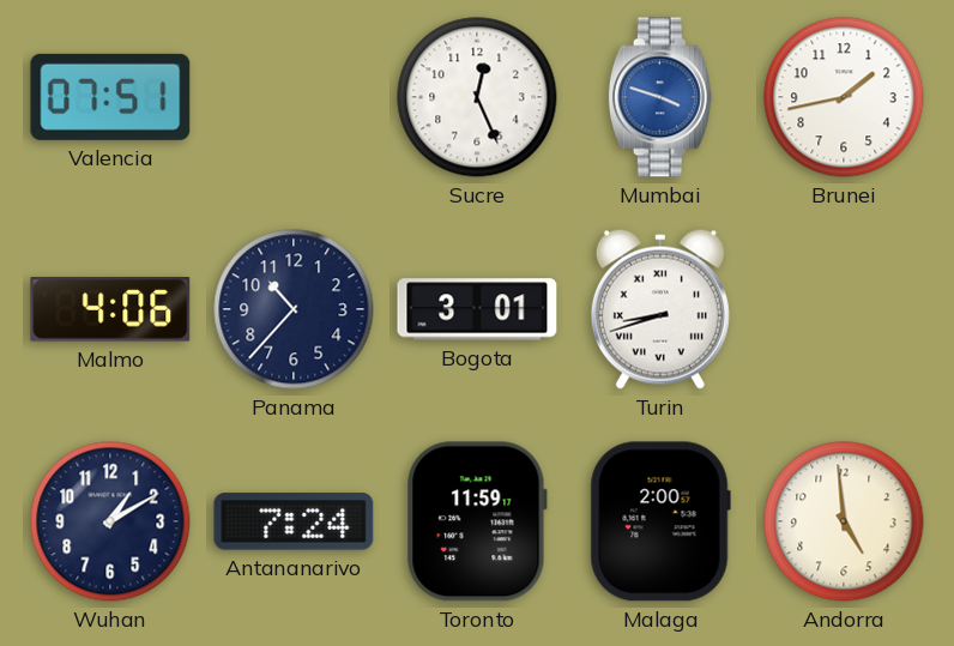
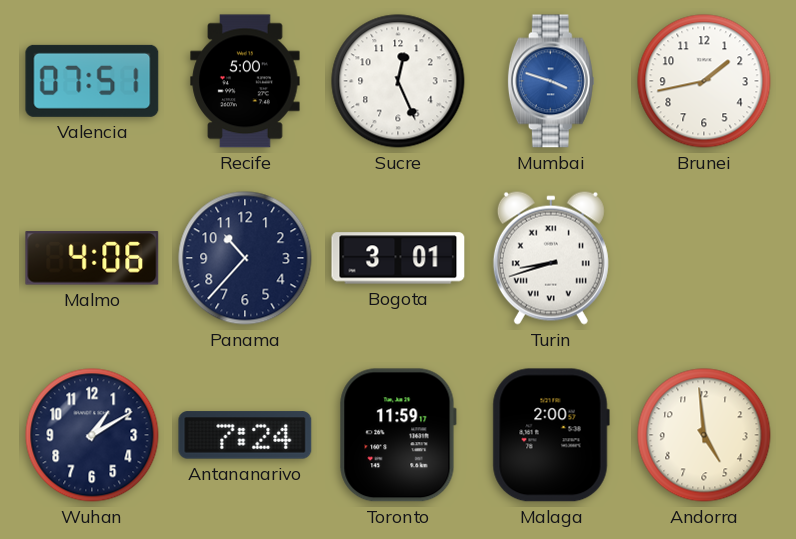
Recife: none -> 5:00
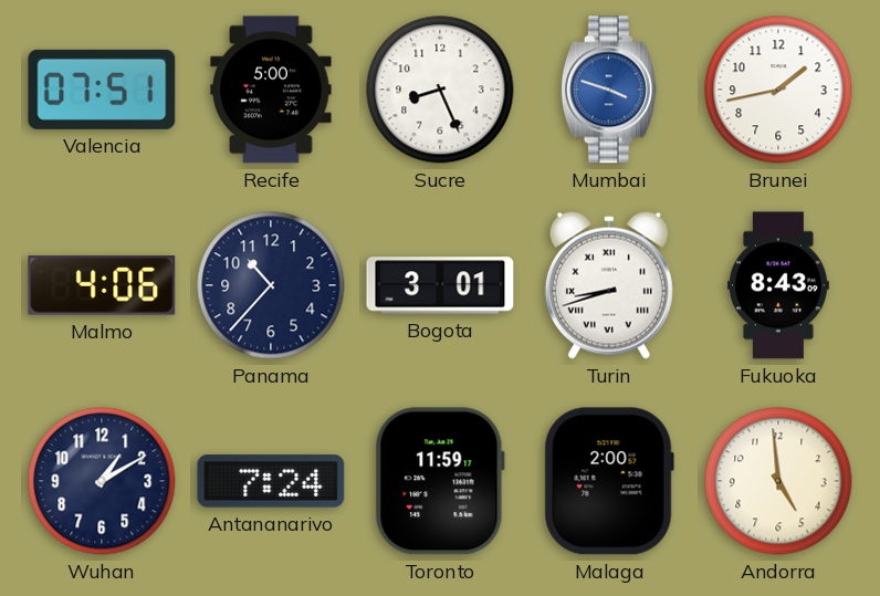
Sucre: 12:26 -> 8:26
Fukuoka: none -> 8:43
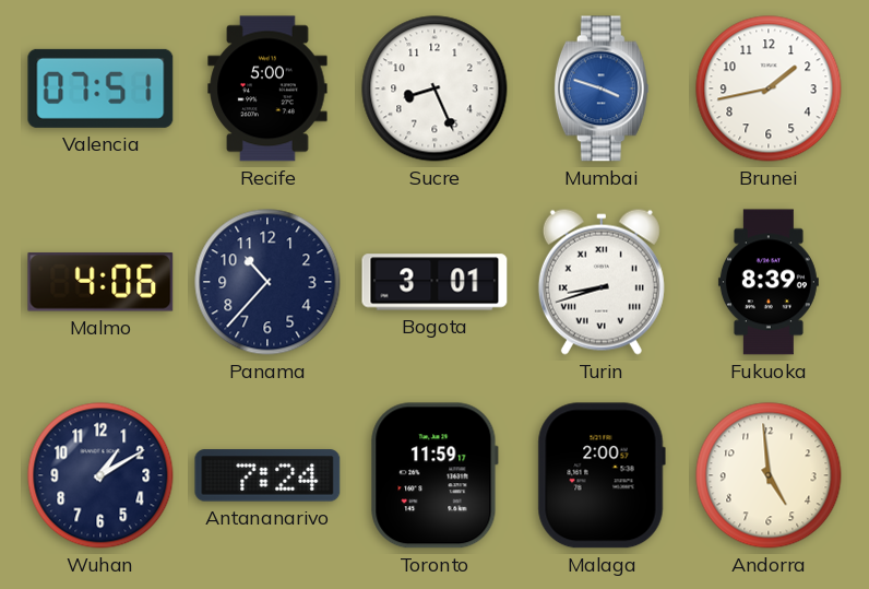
Fukuoka: 8:43 -> 8:39
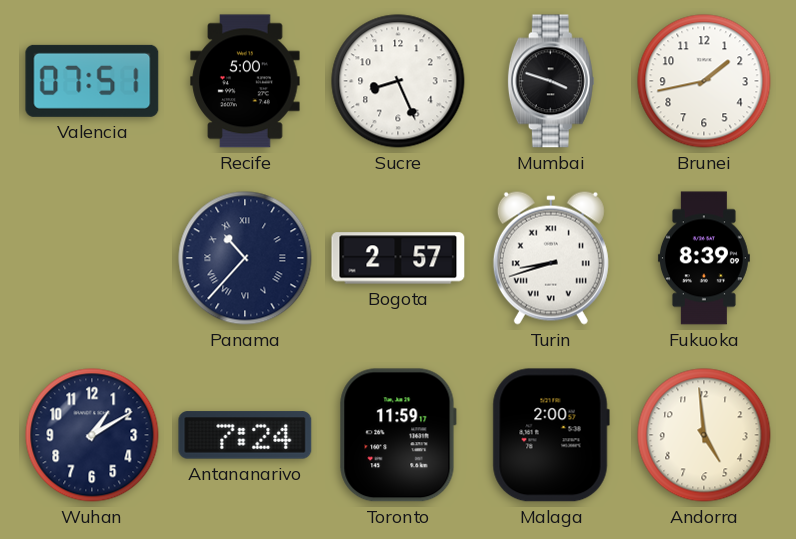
Mumbai dial: blue -> black
Malmo: 4:06 -> none
Panama numerals: Arabic -> Roman
Bogota: 3:01 -> 2:57
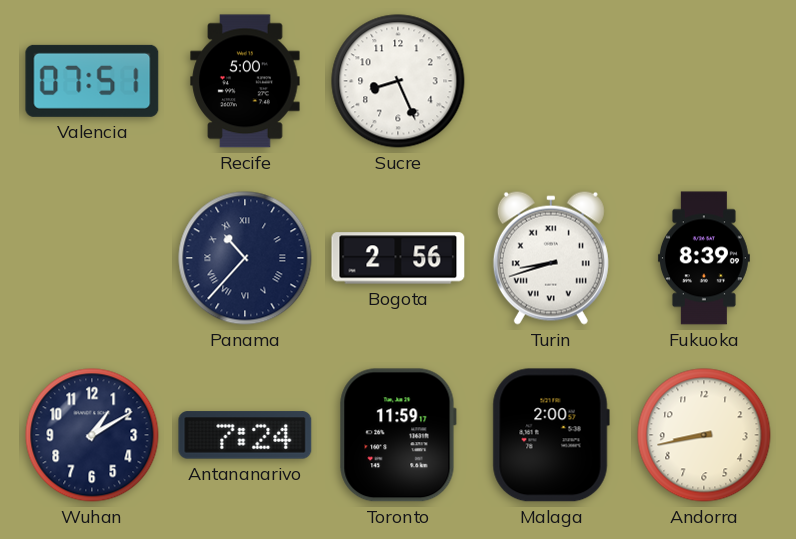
Mumbai: 3:48 -> none
Brunei: 1:43 -> none
Bogota: 2:57 -> 2:56
Andorra: 4:59 -> 8:43
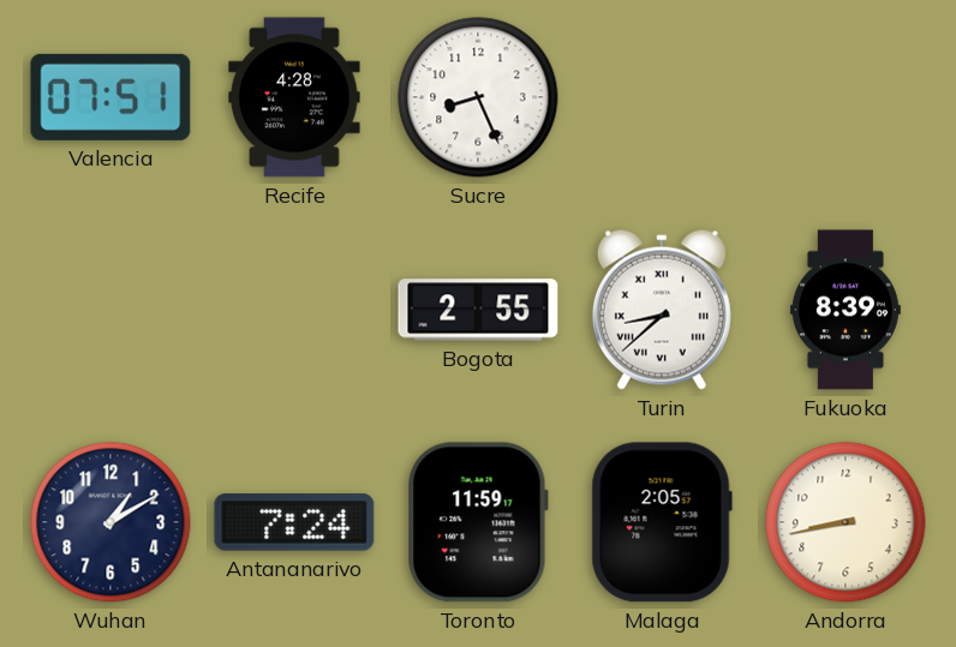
Recife: 5:00 -> 4:28
Panama: 10:37 -> none
Bogota: 2:56 -> 2:55
Turin: 8:42 -> 8:38
Malaga: 2:00 -> 2:05
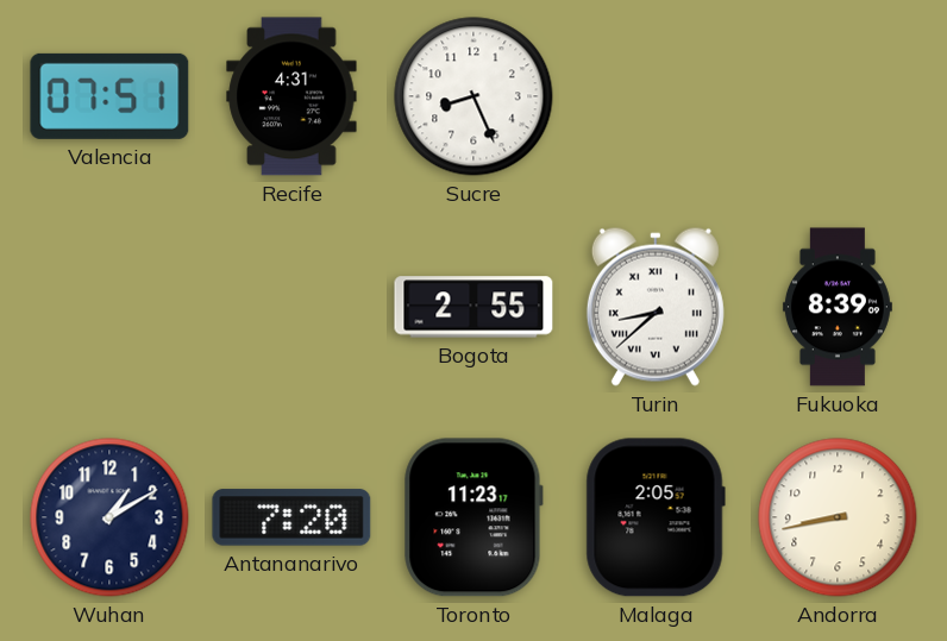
Recife: 4:28 -> 4:31
Antananarivo: 7:24 -> 7:20
Toronto: 11:59 -> 11:23
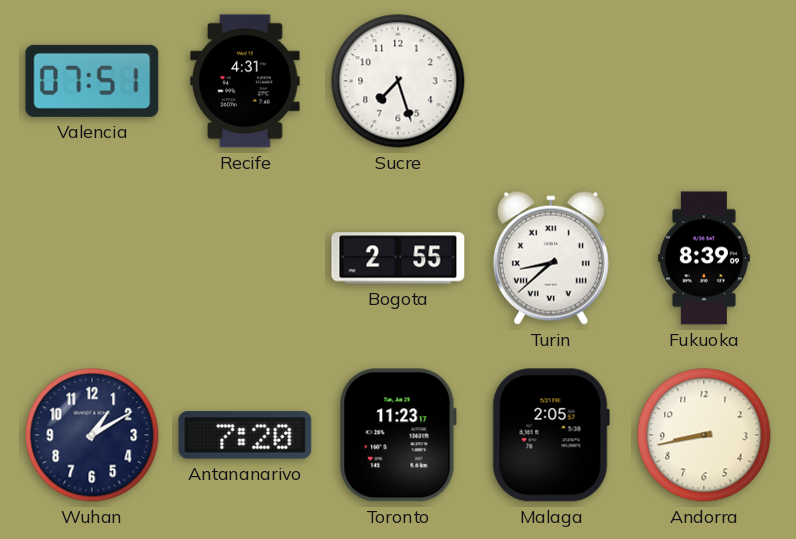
Sucre: 8:26 -> 7:27
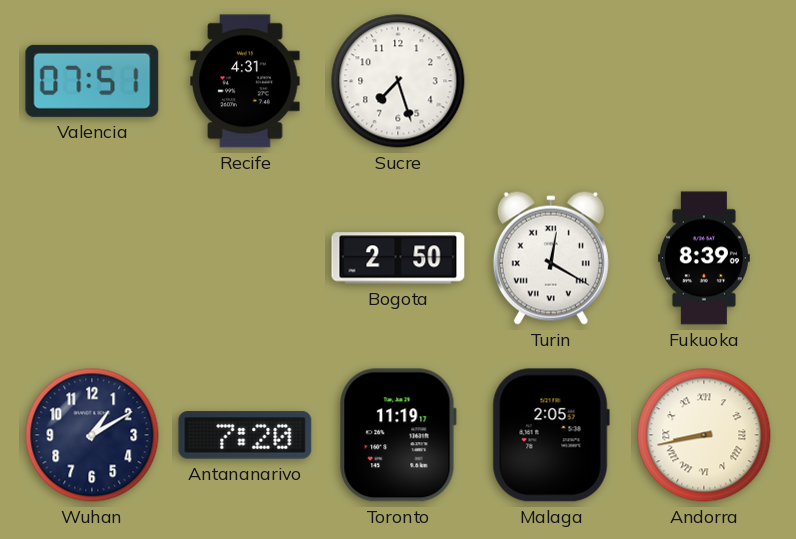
Bogota: 2:55 -> 2:50
Turin: 8:38 -> 12:20
Toronto: 11:23 -> 11:19
Andorra numerals: Arabic -> Roman
